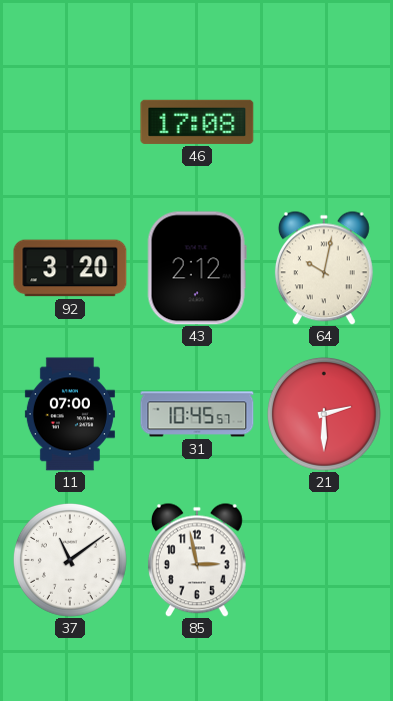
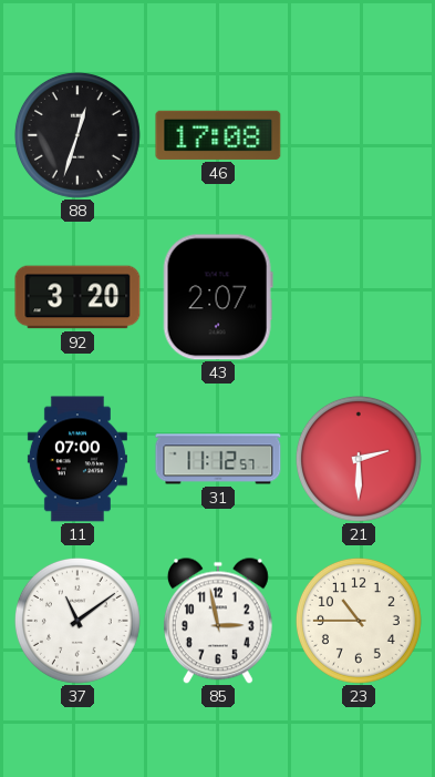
88: none -> 12:33
43: 2:12 -> 2:07
64: 10:02 -> none
31: 10:45 -> 11:12
23: none -> 10:45
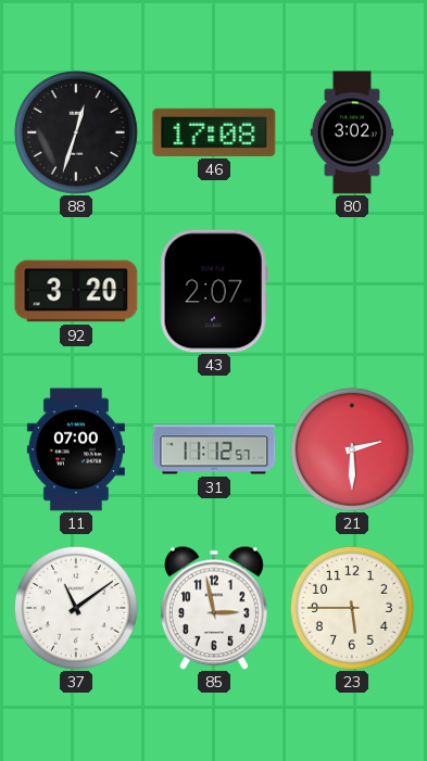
80: none -> 3:02
23: 10:45 -> 5:45
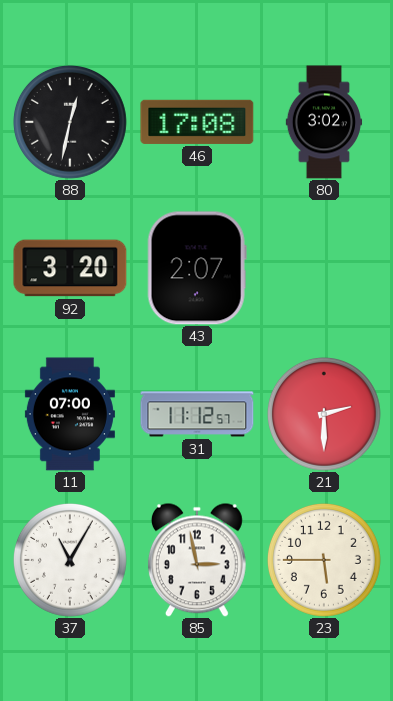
88: 12:33 -> 12:32
37: 11:09 -> 11:05
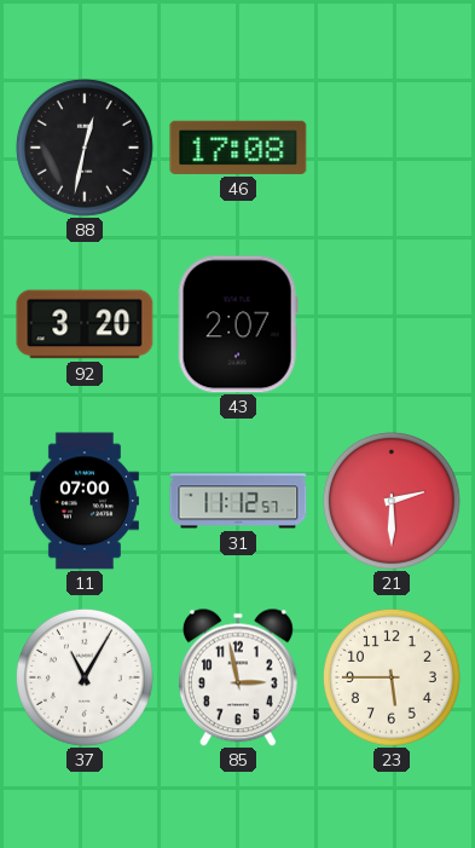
80: 3:02 -> none
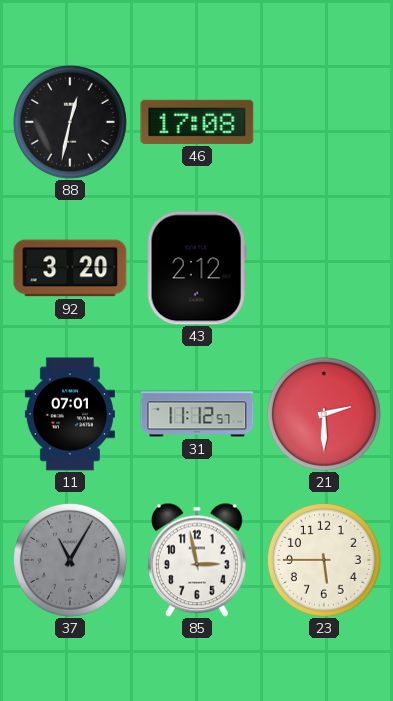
43: 2:07 -> 2:12
11: 07:00 -> 07:01
37 dial: white -> grey
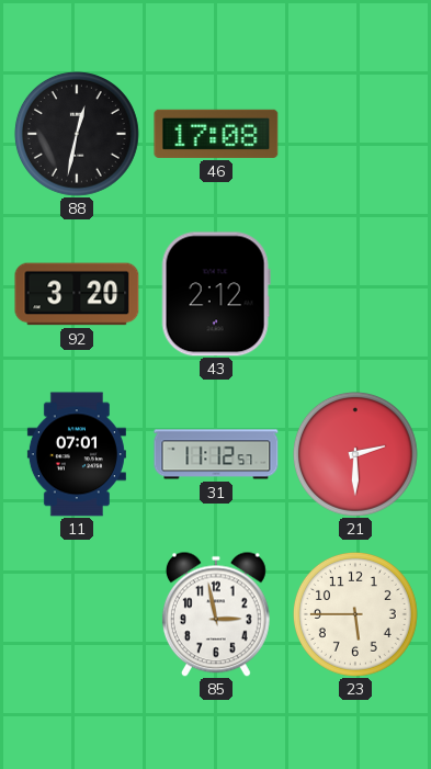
37: 11:05 -> none
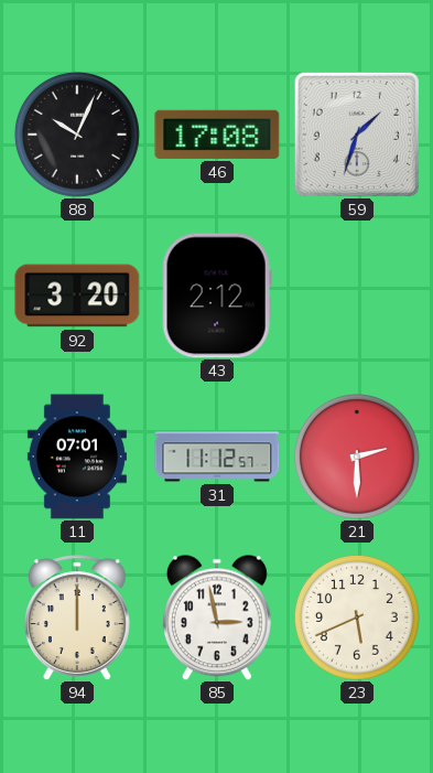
88: 12:32 -> 10:04
59: none -> 1:33
94: none -> 12:00
23: 5:45 -> 5:41
